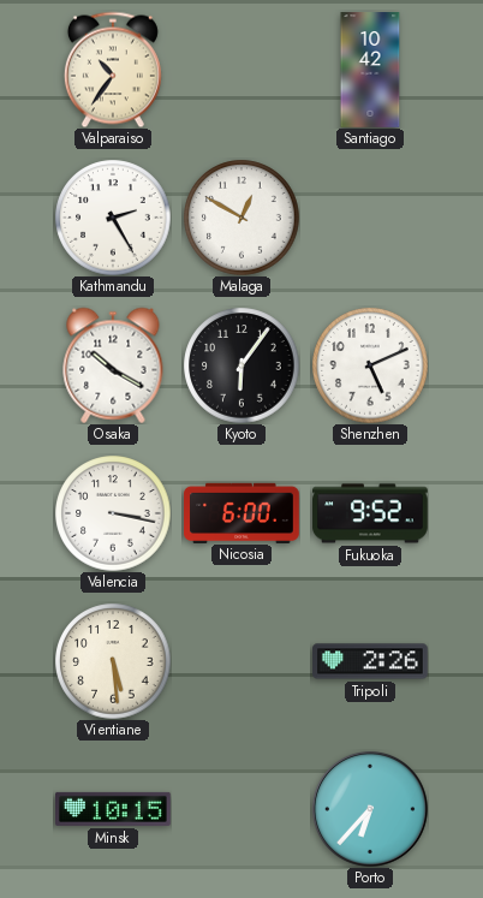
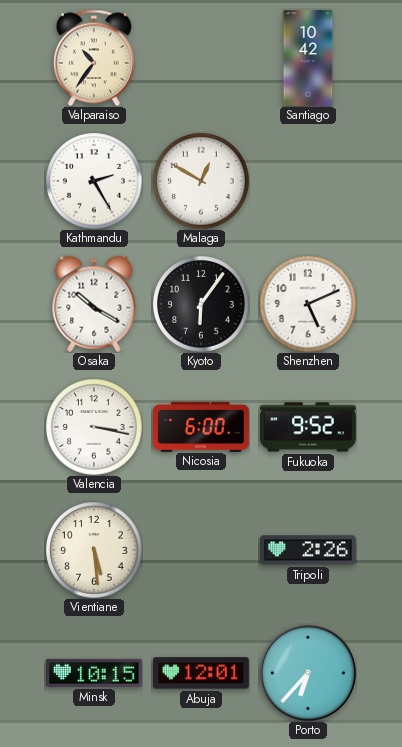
Abuja: none -> 12:01
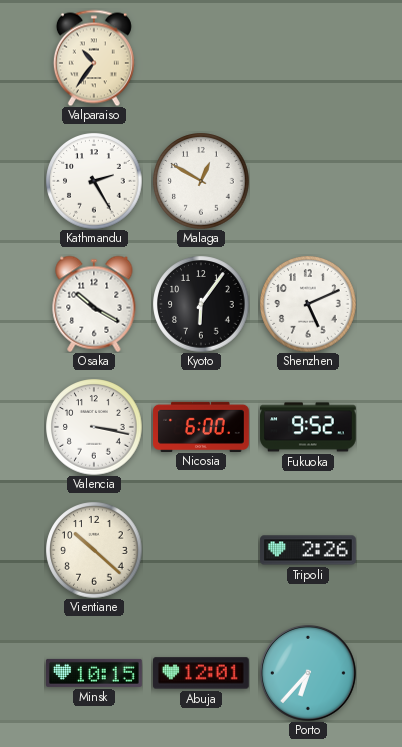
Santiago: 10:42 -> none
Vientiane: 5:29 -> 10:22
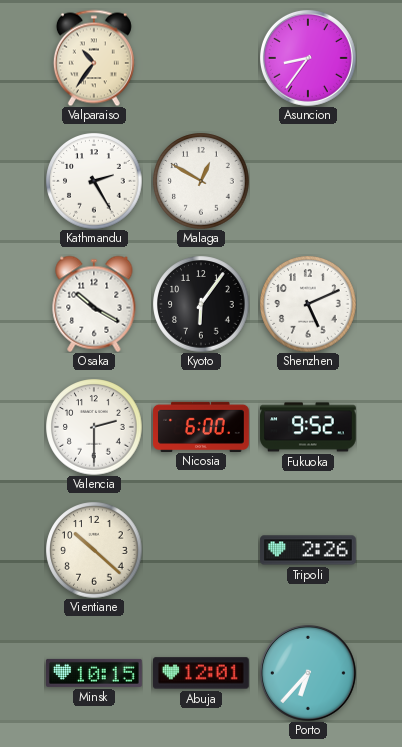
Asuncion: none -> 8:36
Valencia: 3:17 -> 2:30
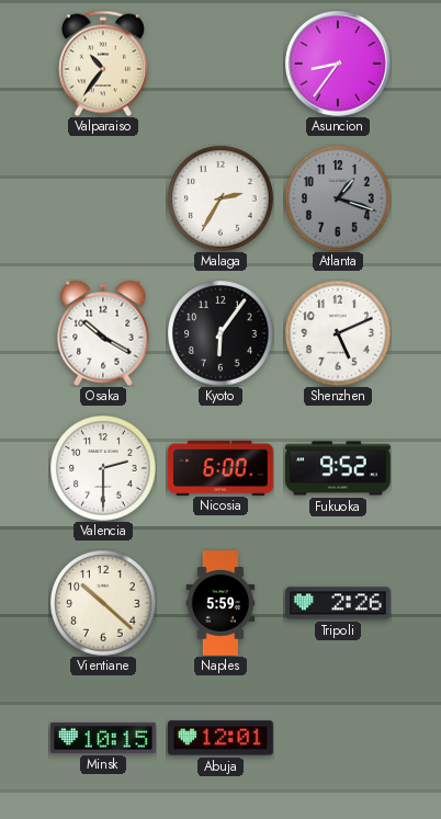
Kathmandu: 2:25 -> none
Malaga: 12:50 -> 2:35
Atlanta: none -> 1:18
Naples: none -> 5:59
Porto: 6:37 -> none
